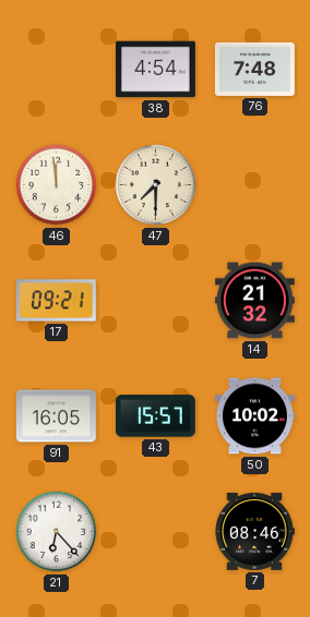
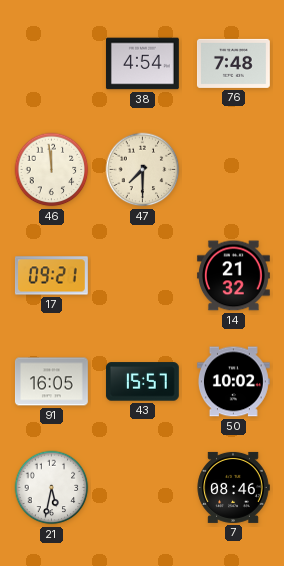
21: 6:23 -> 5:32
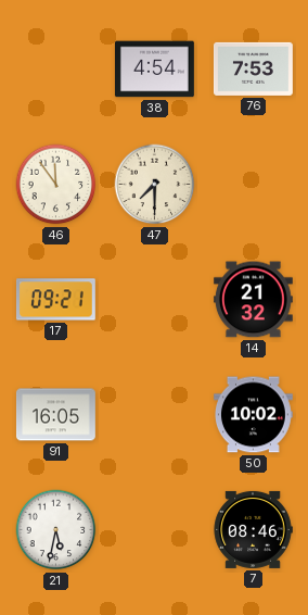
76: 7:48 -> 7:53
46: 11:59 -> 11:54
43: 15:57 -> none
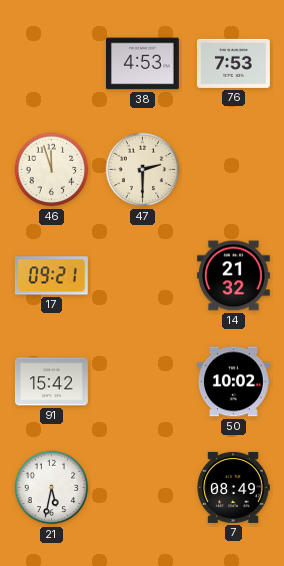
38: 4:54 -> 4:53
46: 11:54 -> 11:57
47: 7:30 -> 2:30
91: 16:05 -> 15:42
7: 08:46 -> 08:49
